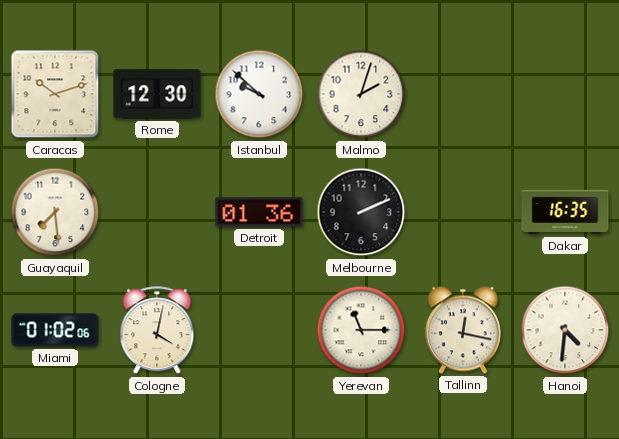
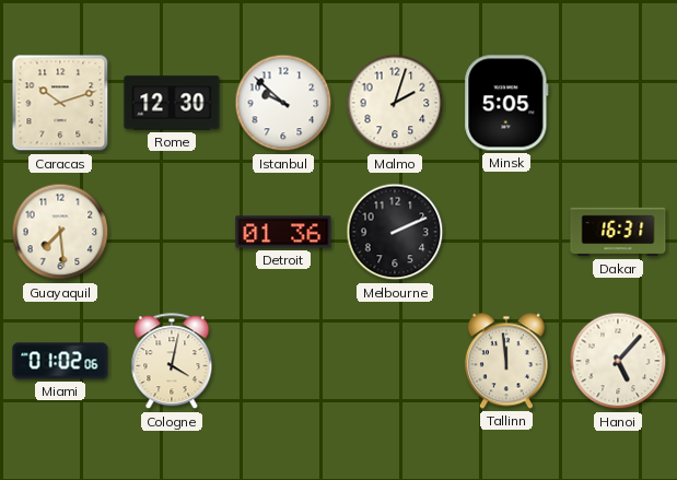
Minsk: none -> 5:05
Dakar: 16:35 -> 16:31
Yerevan: 11:15 -> none
Tallinn: 12:17 -> 11:59
Hanoi: 4:31 -> 5:07
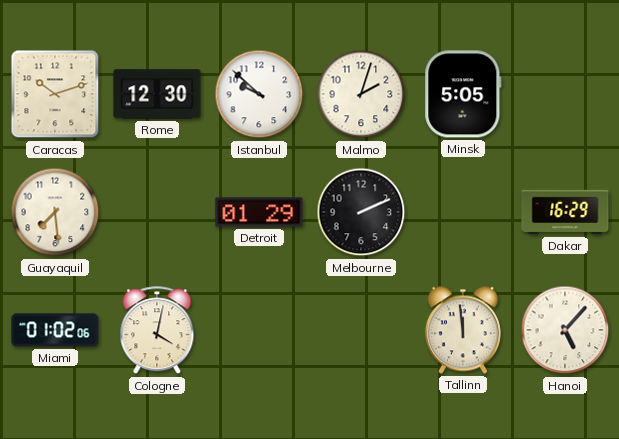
Detroit: 01:36 -> 01:29
Dakar: 16:31 -> 16:29
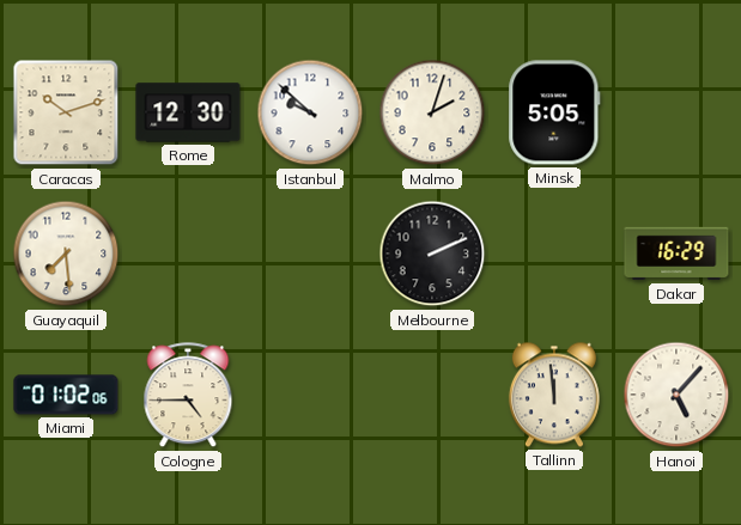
Detroit: 01:29 -> none
Cologne: 4:02 -> 4:45
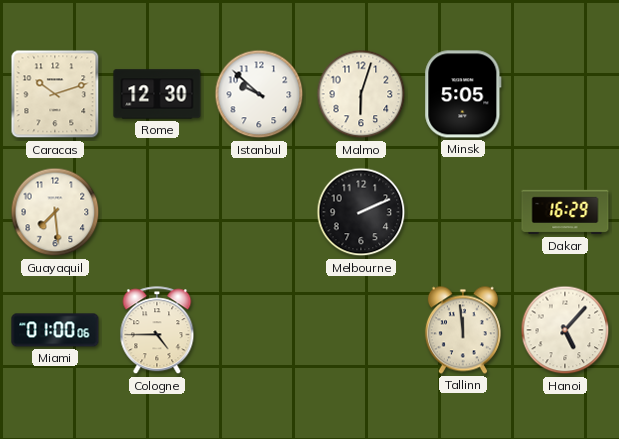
Malmo: 2:03 -> 6:03
Miami: 01:02 -> 01:00
